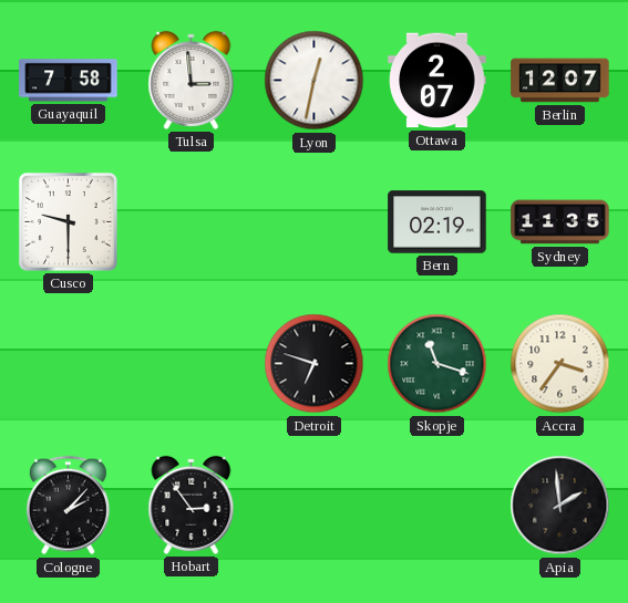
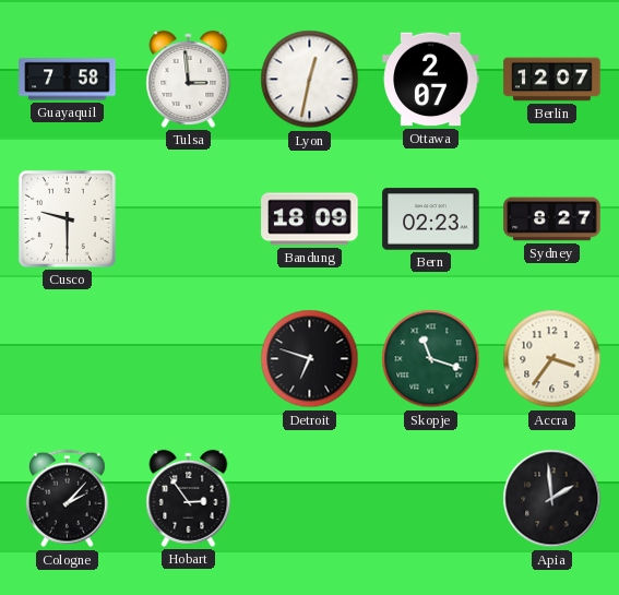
Bandung: none -> 18:09
Bern: 02:19 -> 02:23
Sydney: 11:35 -> 8:27
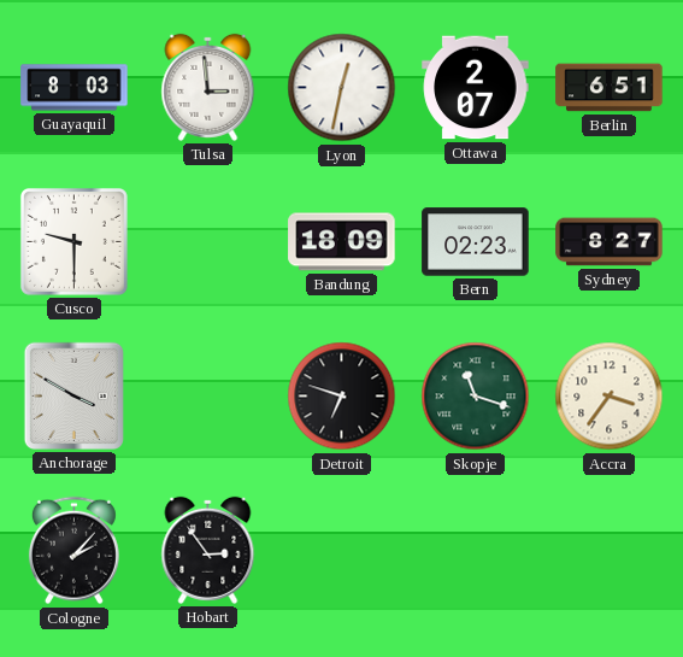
Guayaquil: 7:58 -> 8:03
Berlin: 12:07 -> 6:51
Anchorage: none -> 3:50
Apia: 1:59 -> none
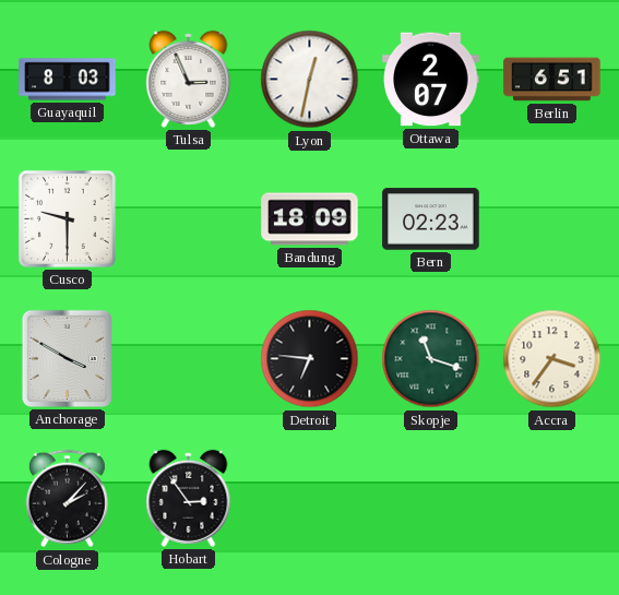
Tulsa: 2:59 -> 2:56
Sydney: 8:27 -> none
Detroit: 6:48 -> 6:46
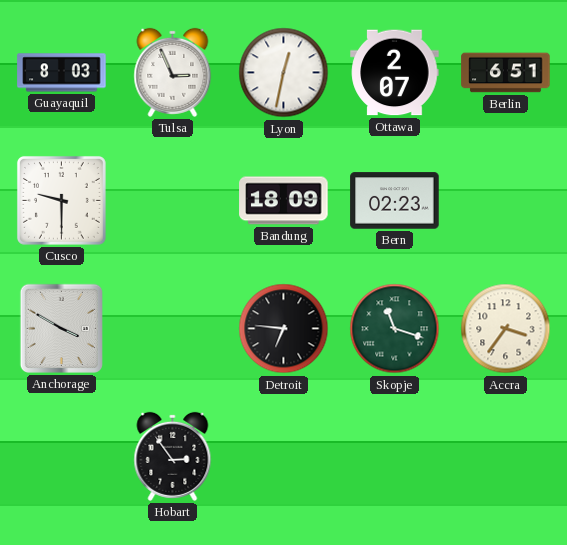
Cologne: 2:07 -> none
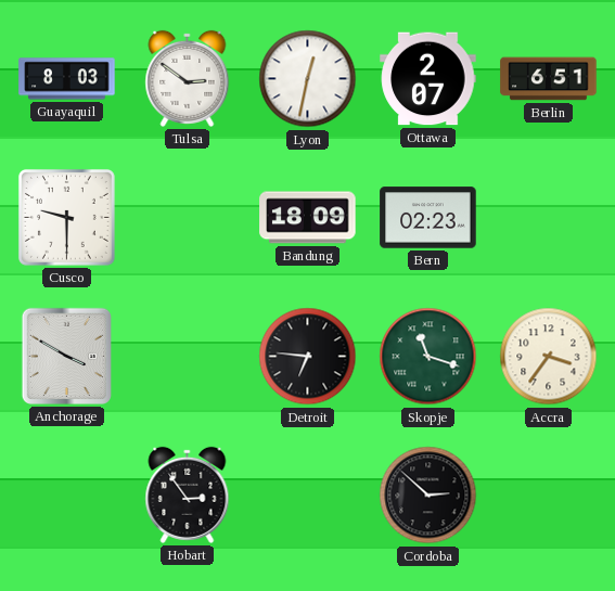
Tulsa: 2:56 -> 2:51
Cordoba: none -> 2:52
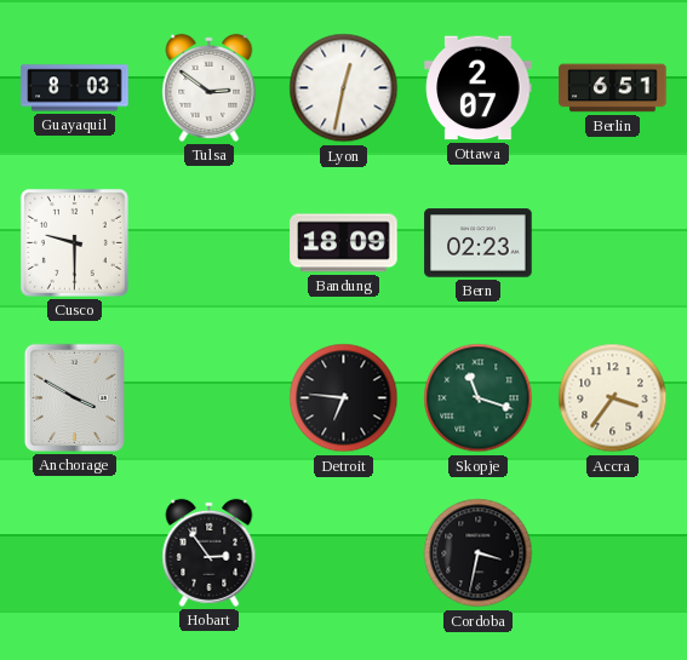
Cordoba: 2:52 -> 3:32
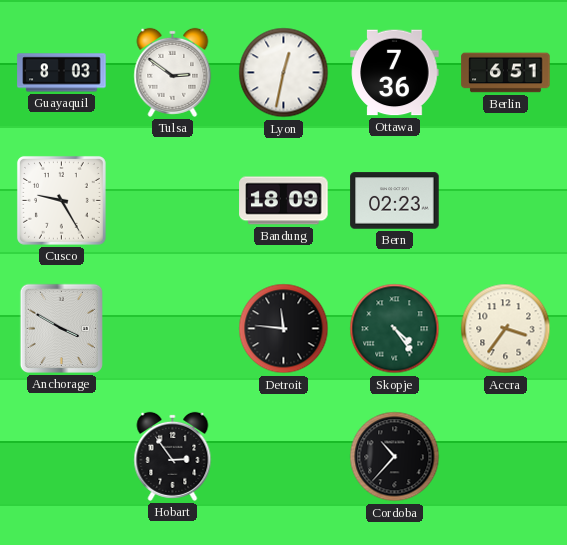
Ottawa: 2:07 -> 7:36
Cusco: 9:30 -> 9:25
Detroit: 6:46 -> 11:46
Skopje: 11:18 -> 4:24
Cordoba: 3:32 -> 10:37
